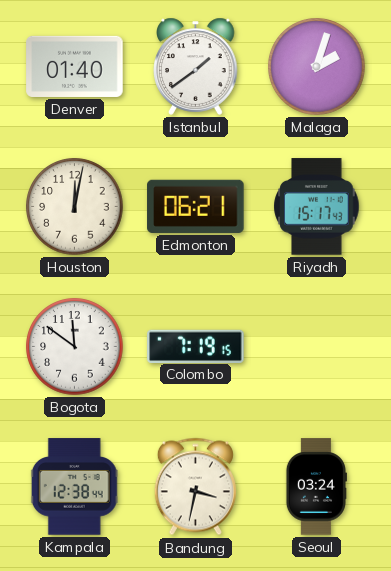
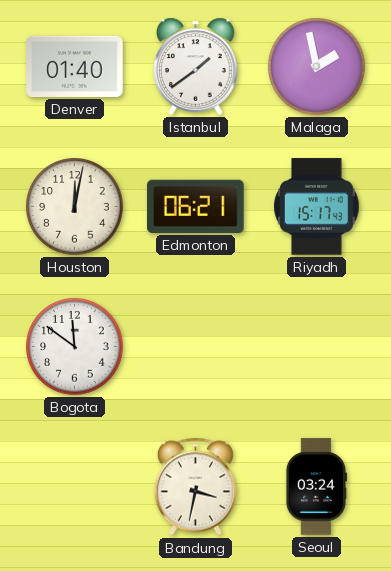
Malaga: 2:03 -> 1:58
Colombo: 7:19 -> none
Kampala: 12:38 -> none
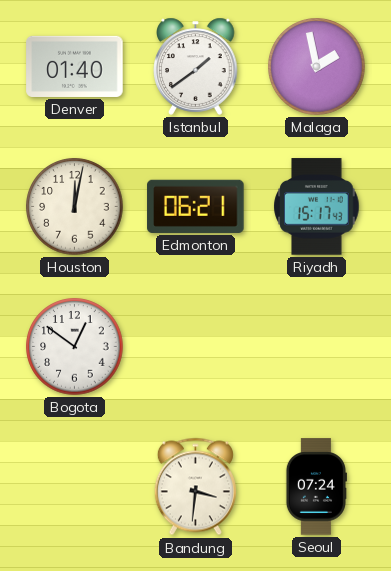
Bogota: 11:51 -> 12:51
Bandung: 3:32 -> 3:31
Seoul: 03:24 -> 07:24
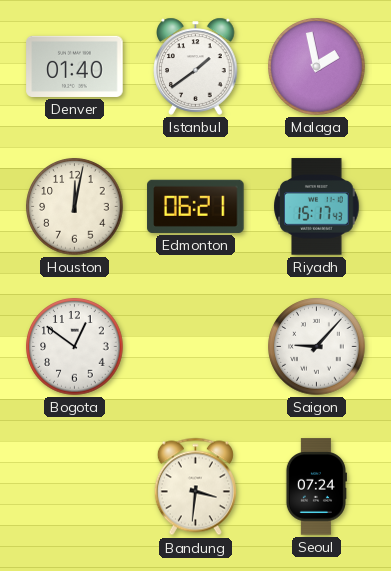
Saigon: none -> 9:07
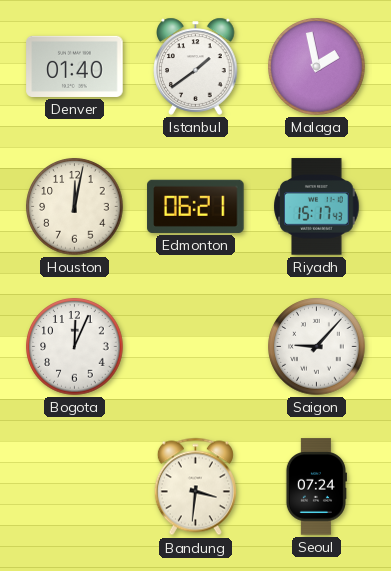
Bogota: 12:51 -> 12:04
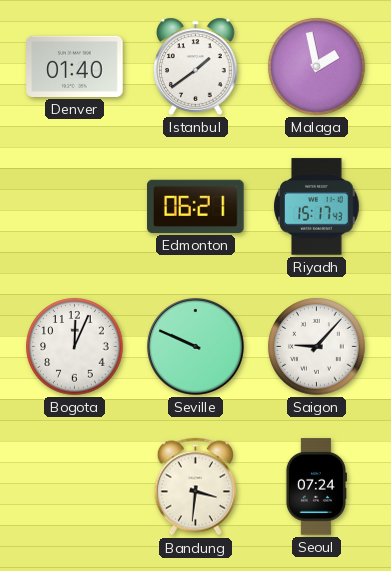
Houston: 12:02 -> none
Seville: none -> 9:49
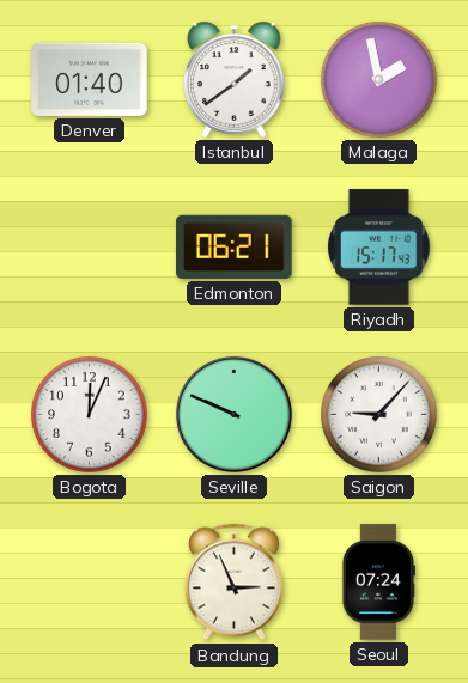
Bandung: 3:31 -> 2:56
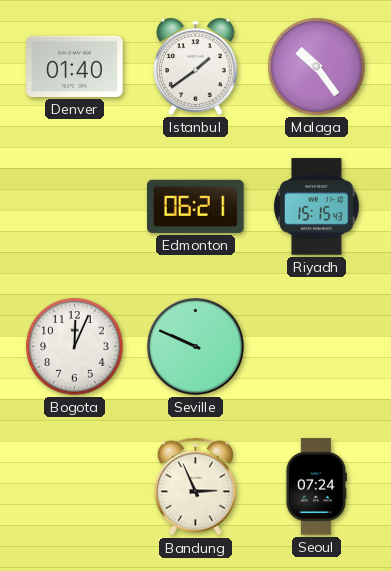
Malaga: 1:58 -> 10:24
Riyadh: 15:17 -> 15:15
Saigon: 9:07 -> none
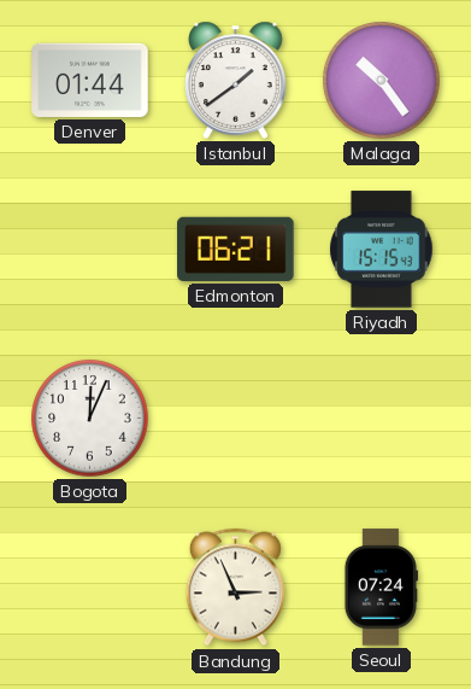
Denver: 01:40 -> 01:44
Seville: 9:49 -> none
